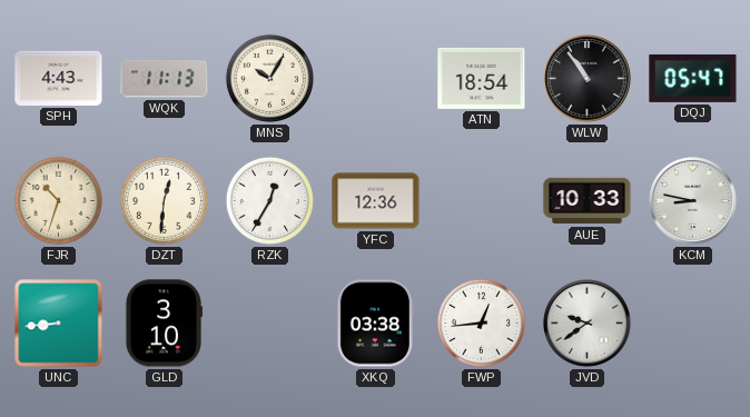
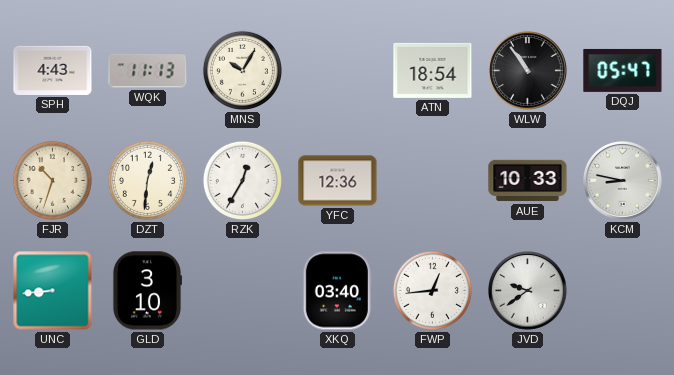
XKQ: 03:38 -> 03:40
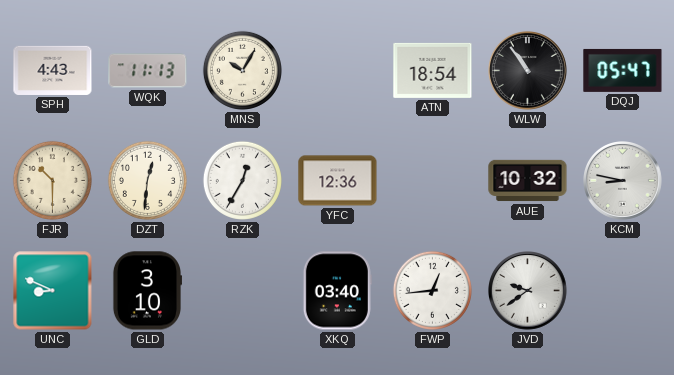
FJR: 10:33 -> 10:30
AUE: 10:33 -> 10:32
UNC: 8:44 -> 8:49
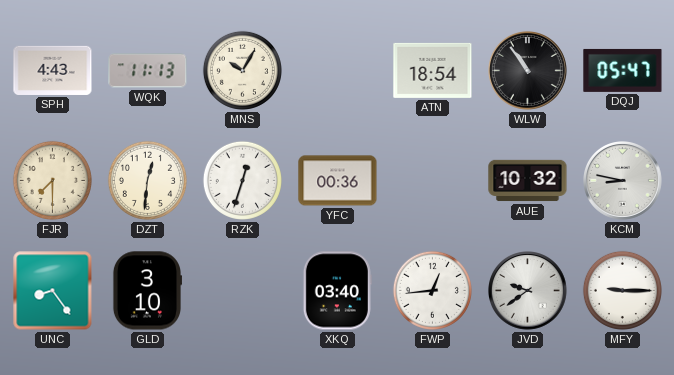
FJR: 10:30 -> 7:30
RZK: 12:35 -> 12:33
YFC: 12:36 -> 00:36
UNC: 8:49 -> 8:24
MFY: none -> 9:15
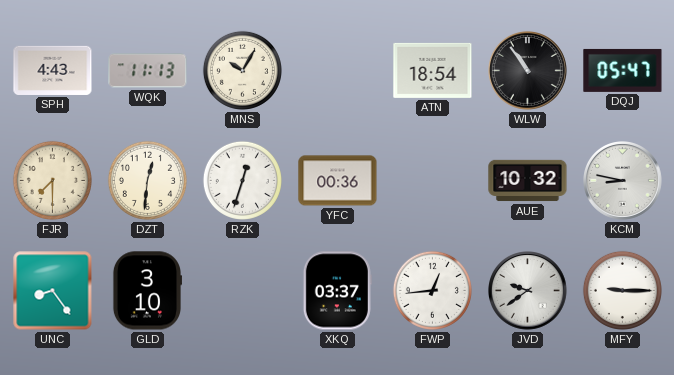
XKQ: 03:40 -> 03:37
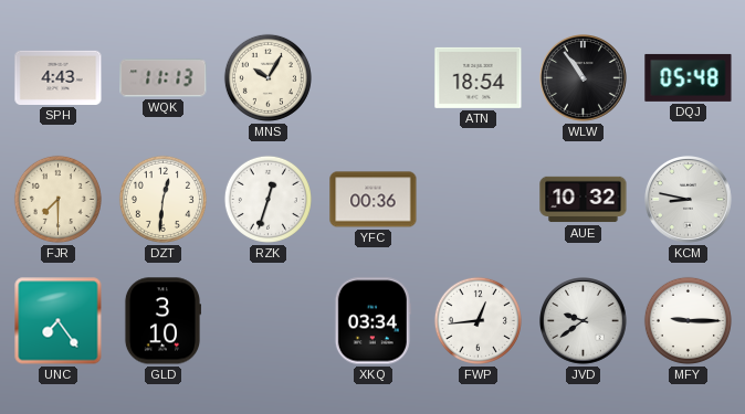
DQJ: 05:47 -> 05:48
UNC: 8:24 -> 7:24
XKQ: 03:37 -> 03:34
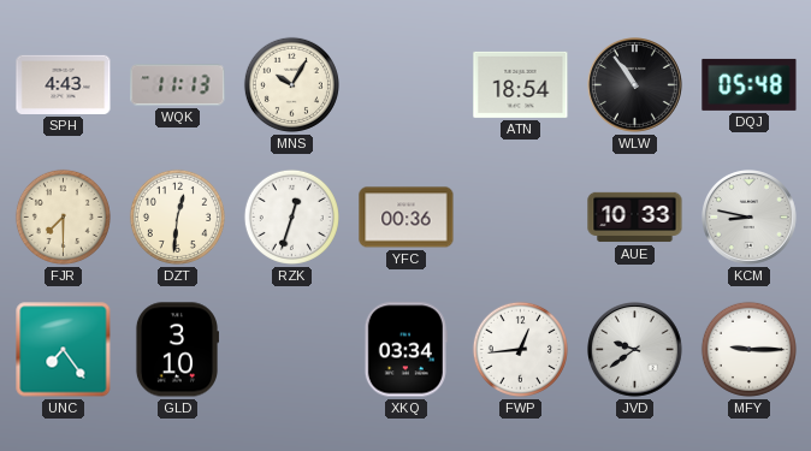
AUE: 10:32 -> 10:33
